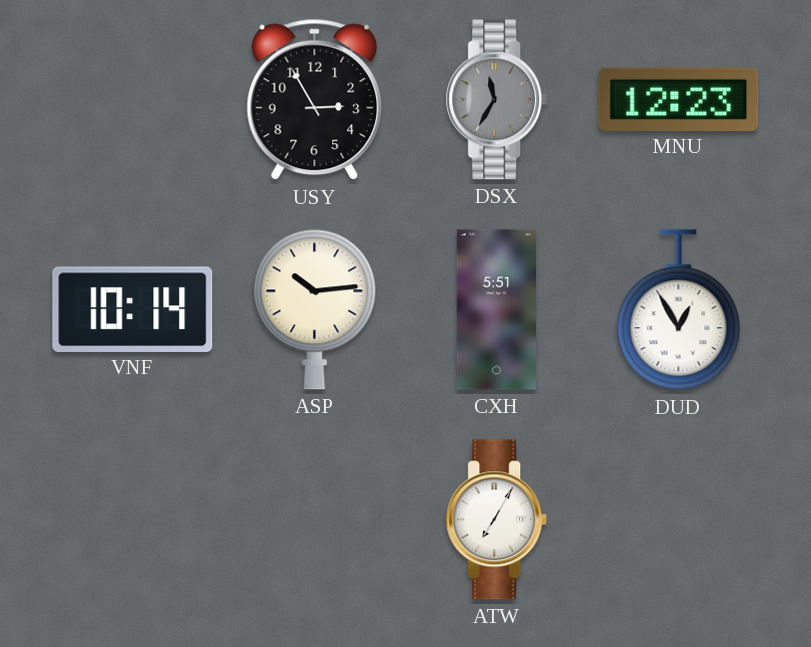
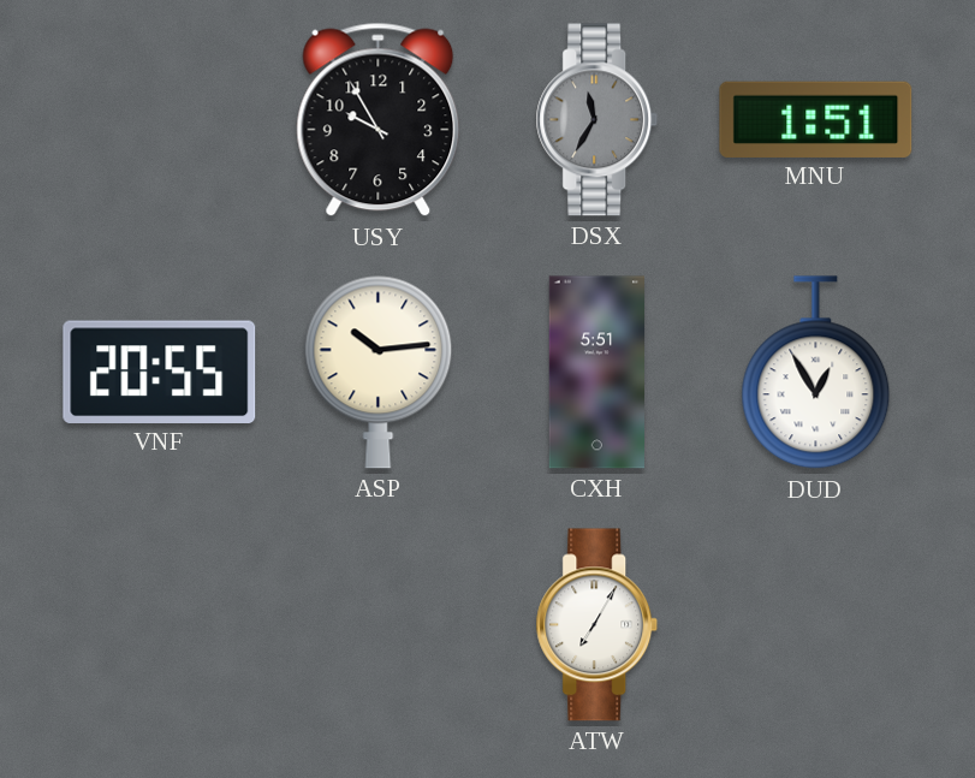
USY: 2:55 -> 9:55
MNU: 12:23 -> 1:51
VNF: 10:14 -> 20:55
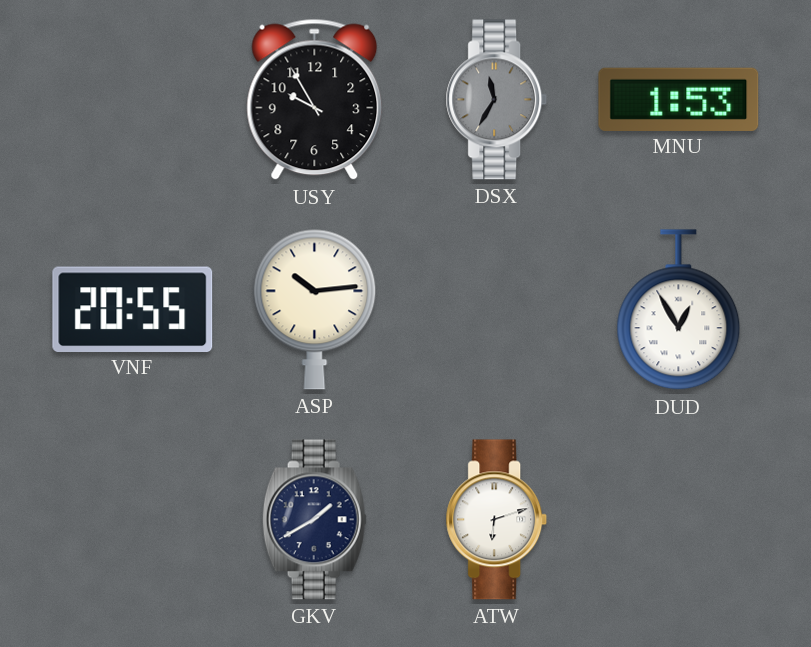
MNU: 1:51 -> 1:53
CXH: 5:51 -> none
GKV: none -> 1:40
ATW: 7:05 -> 6:12
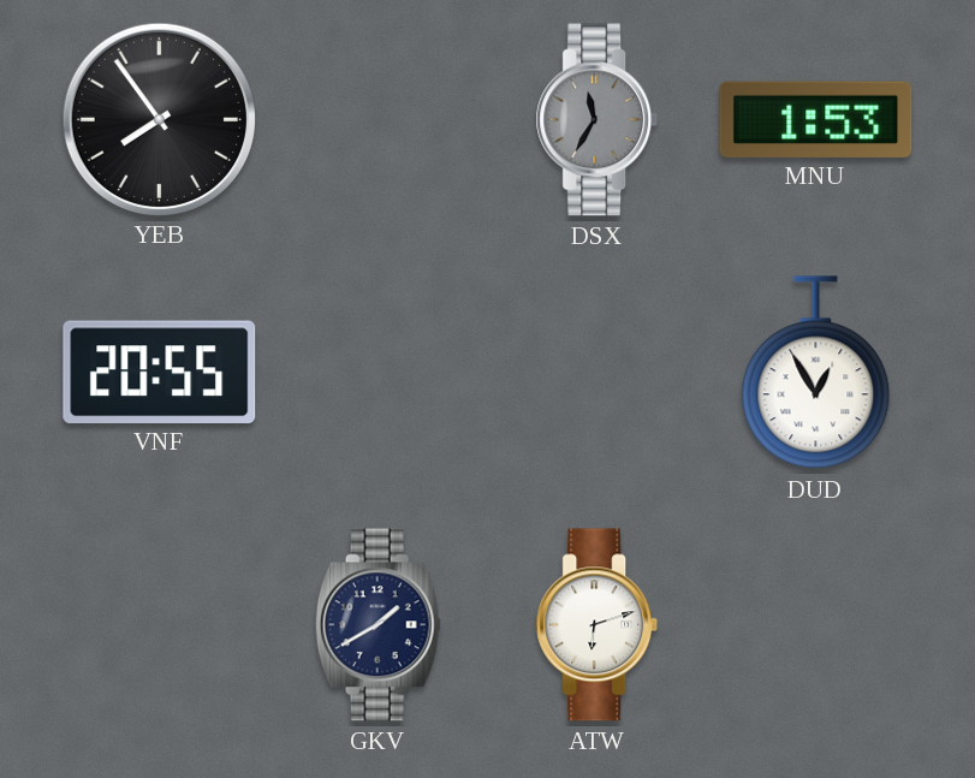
YEB: none -> 7:54
USY: 9:55 -> none
ASP: 10:14 -> none
